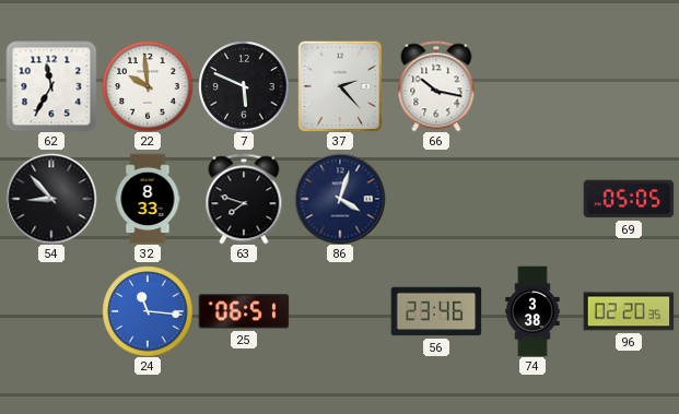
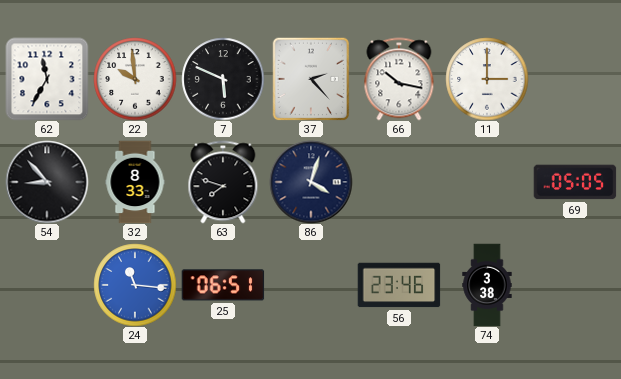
11: none -> 3:00
96: 02:20 -> none
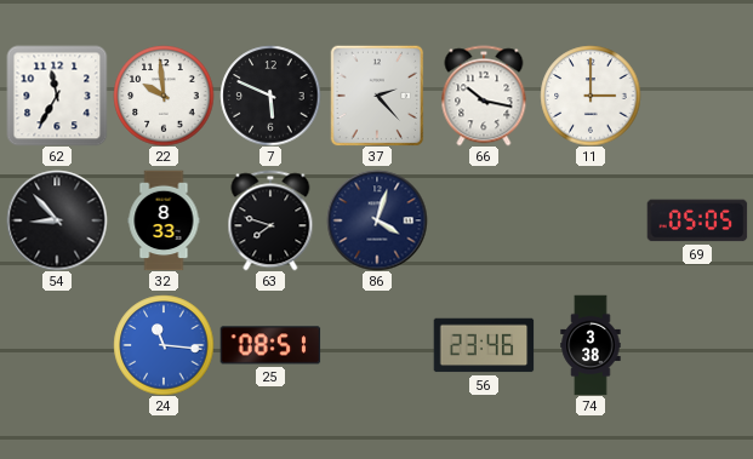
25: 06:51 -> 08:51
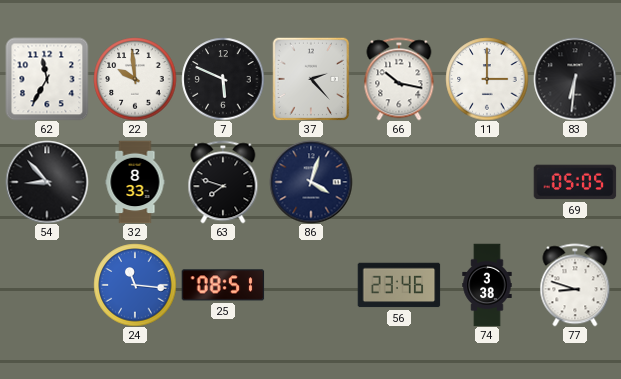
83: none -> 6:31
77: none -> 8:48
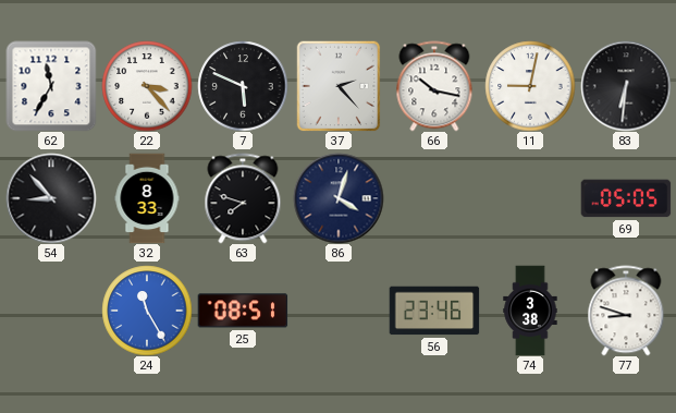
22: 9:59 -> 3:23
11: 3:00 -> 9:02
24: 11:16 -> 11:25
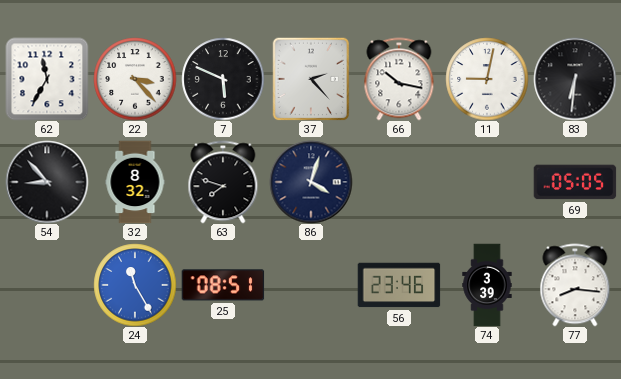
32: 8:33 -> 8:32
74: 3:38 -> 3:39
77: 8:48 -> 8:16
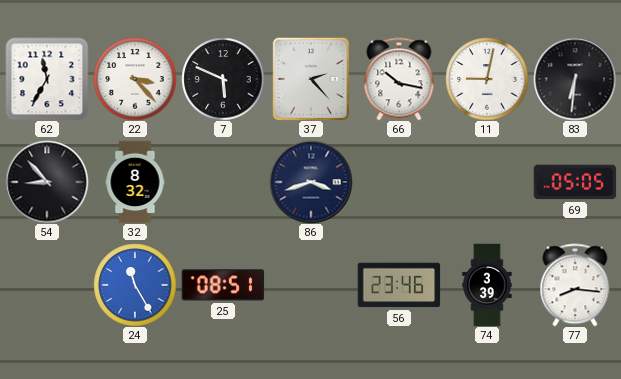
63: 7:48 -> none
86: 4:03 -> 3:42
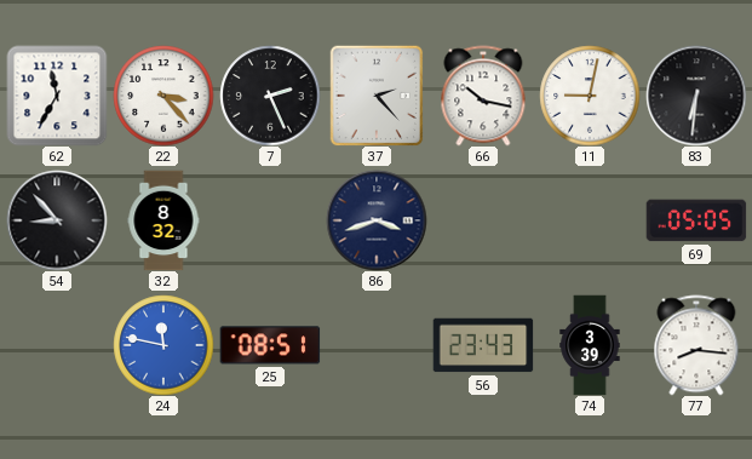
7: 5:49 -> 2:26
24: 11:25 -> 11:47
56: 23:46 -> 23:43
